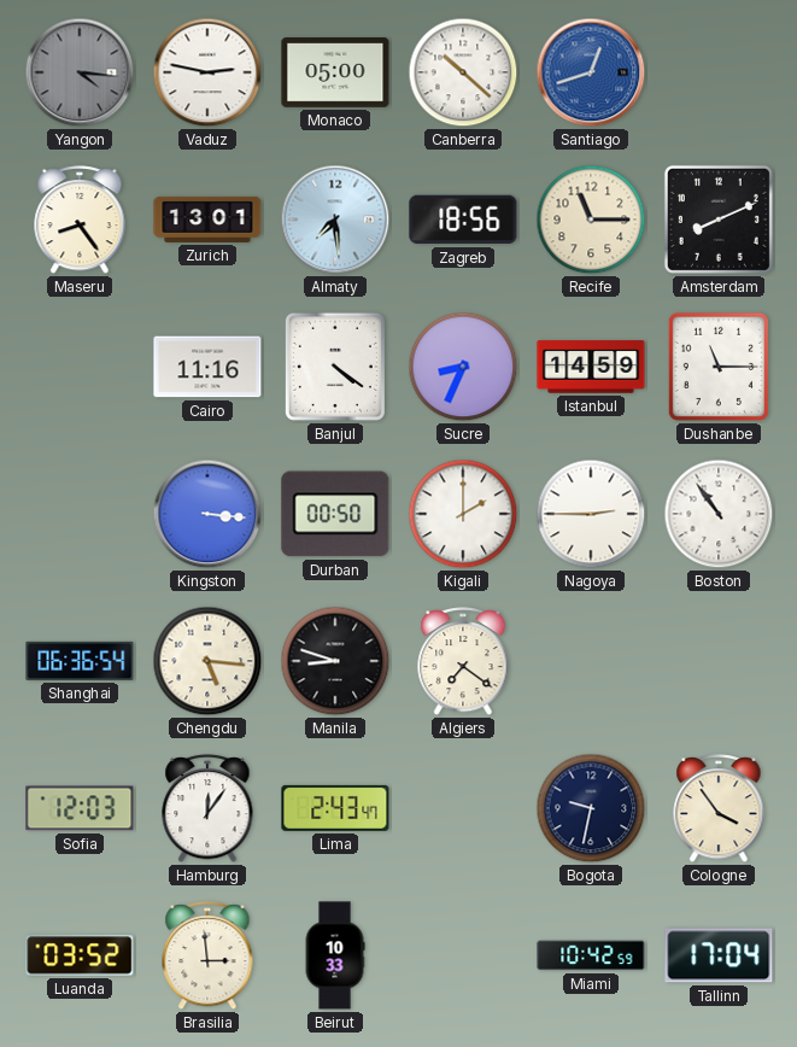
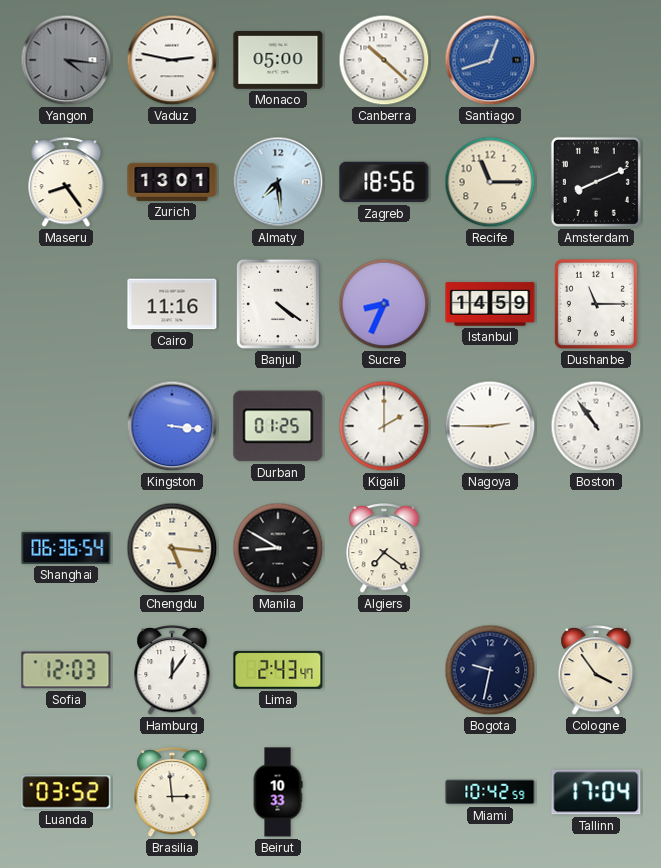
Durban: 00:50 -> 01:25
Manila: 8:48 -> 8:50
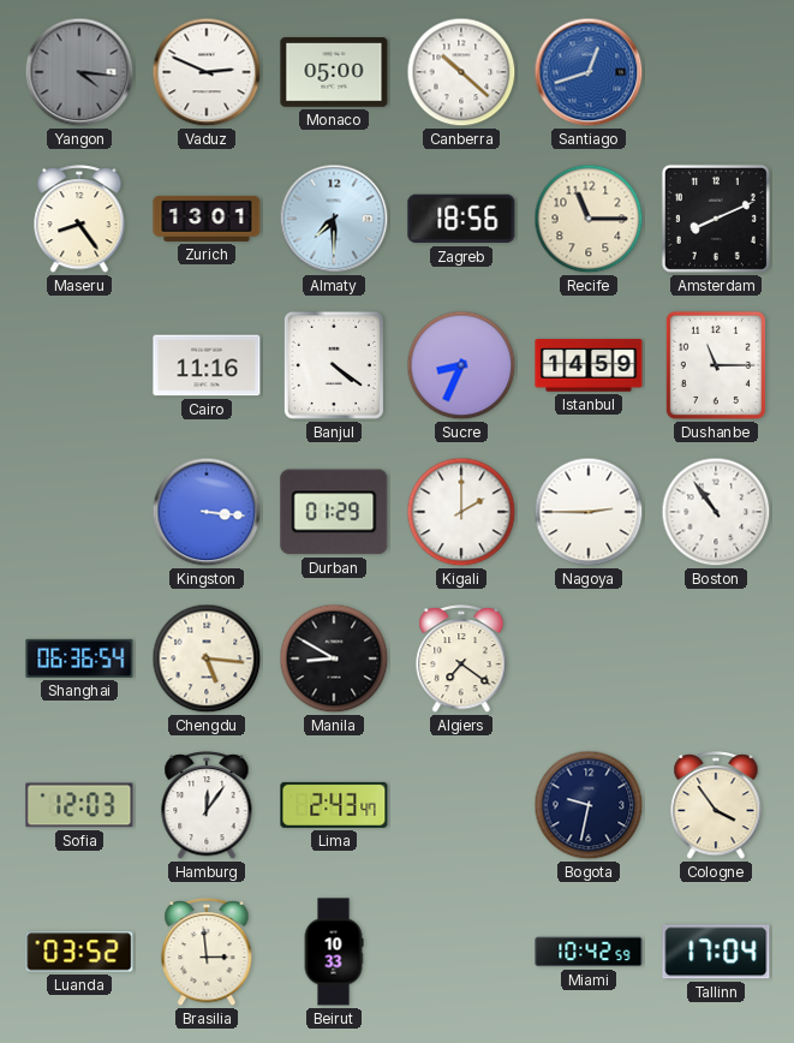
Vaduz: 2:47 -> 2:49
Almaty: 7:29 -> 7:30
Durban: 01:25 -> 01:29
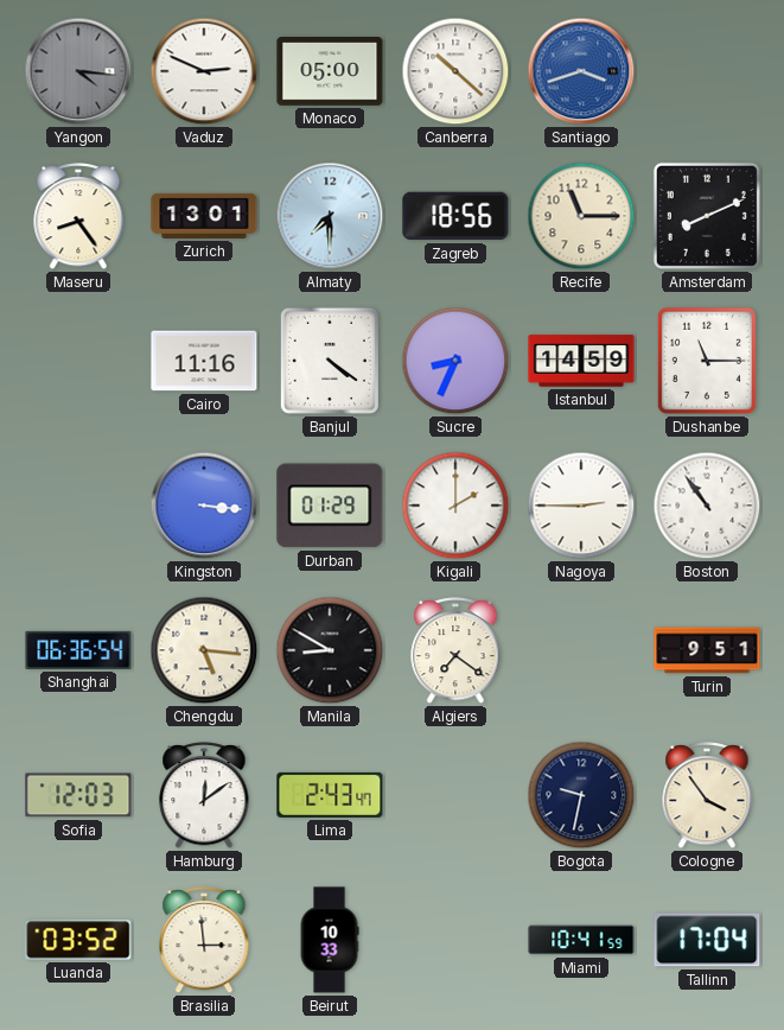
Santiago: 12:42 -> 3:42
Turin: none -> 9:51
Hamburg: 12:06 -> 12:09
Miami: 10:42 -> 10:41
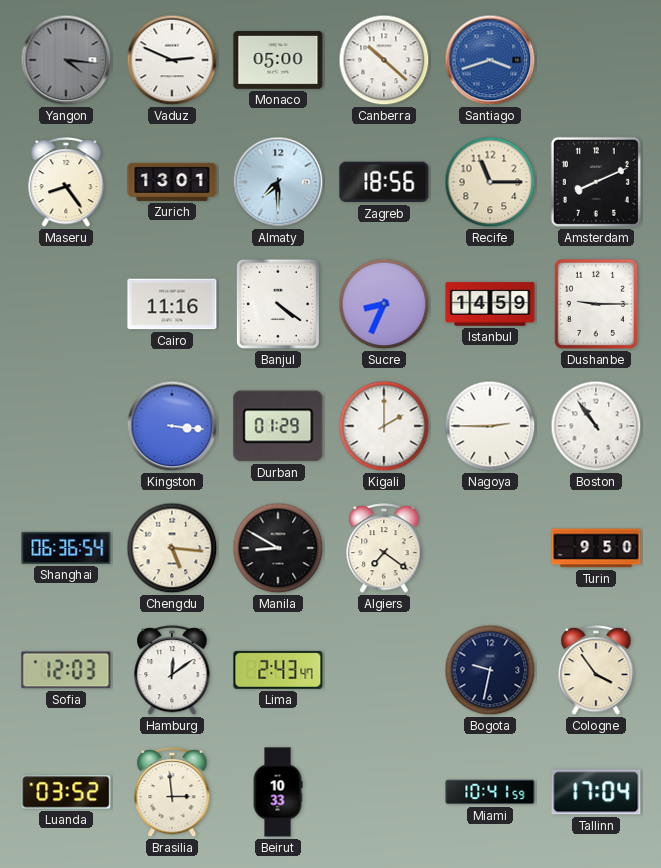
Dushanbe: 11:15 -> 9:15
Turin: 9:51 -> 9:50
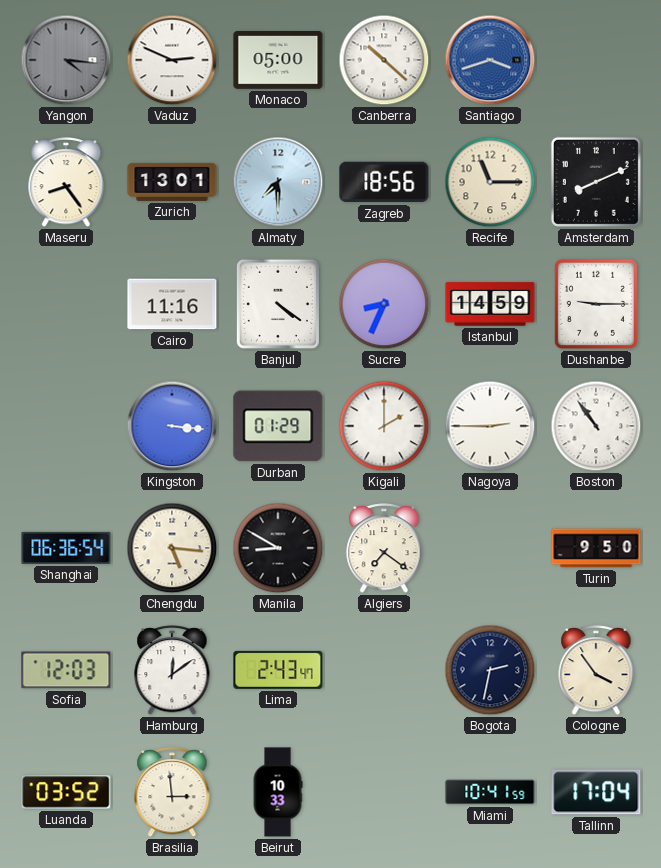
Bogota: 9:32 -> 2:32
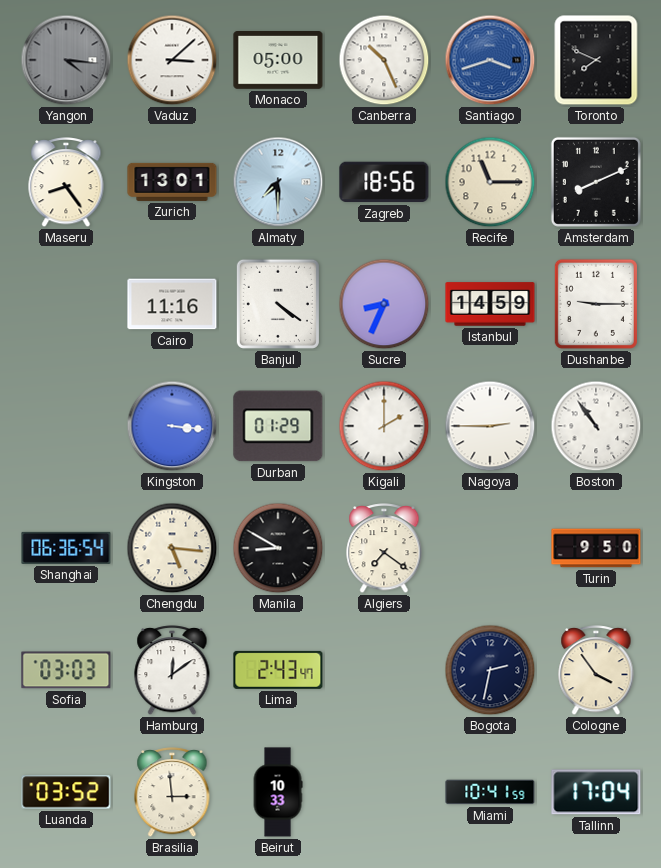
Vaduz: 2:49 -> 3:08
Canberra: 10:22 -> 10:26
Toronto: none -> 7:49
Sofia: 12:03 -> 03:03
